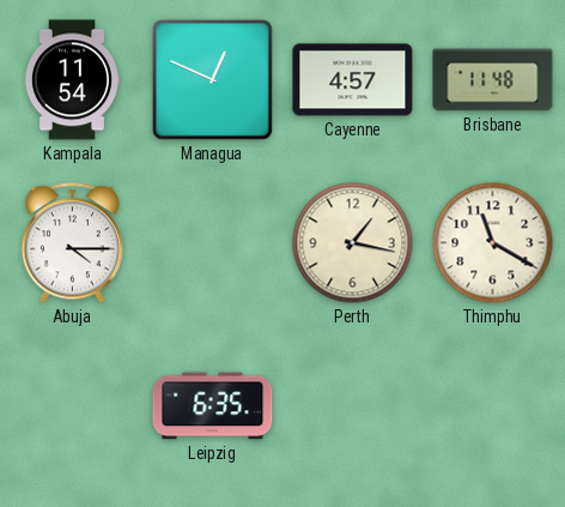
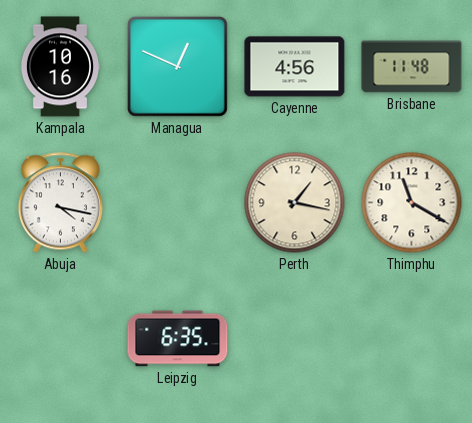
Kampala: 11:54 -> 10:16
Cayenne: 4:57 -> 4:56
Abuja: 4:15 -> 4:17
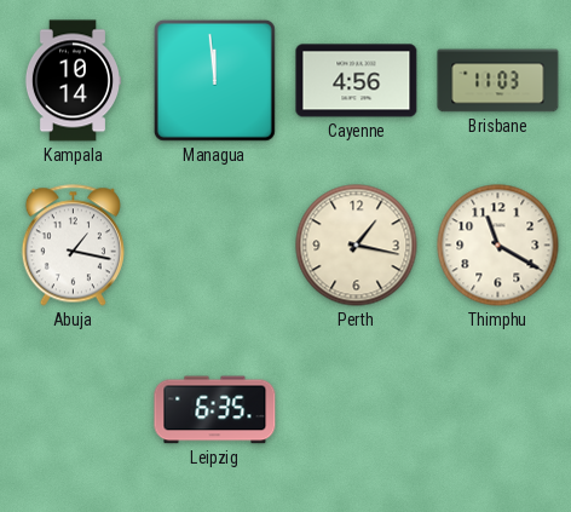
Kampala: 10:16 -> 10:14
Managua: 12:49 -> 11:59
Brisbane: 11:48 -> 11:03
Abuja: 4:17 -> 1:17
